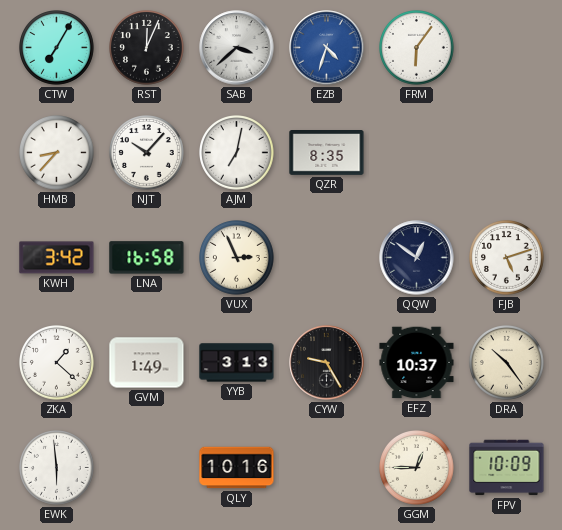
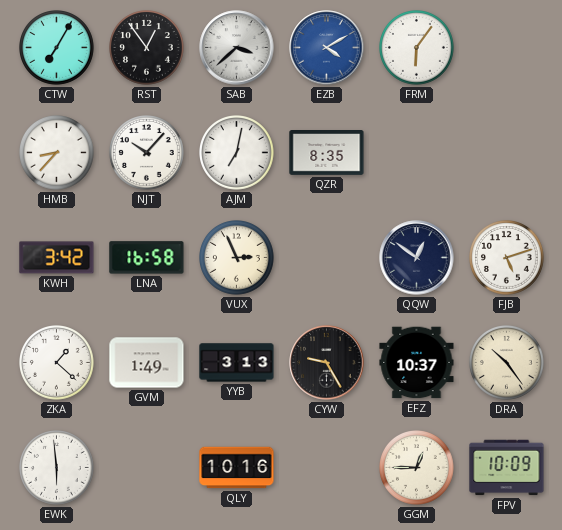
RST: 12:04 -> 12:54
EZB: 4:33 -> 4:10
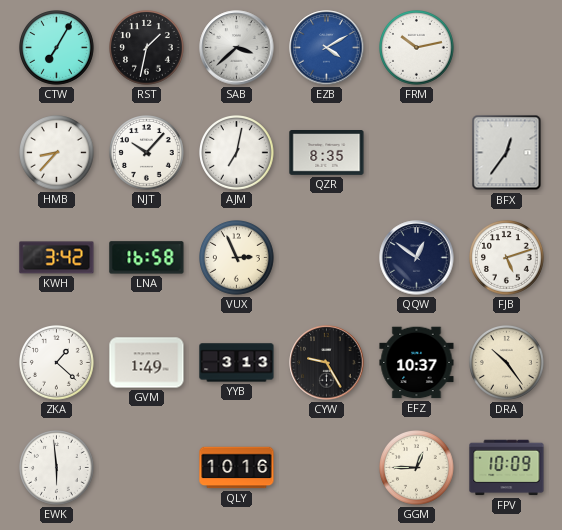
RST: 12:54 -> 1:32
FRM: 6:06 -> 10:13
BFX: none -> 12:36
